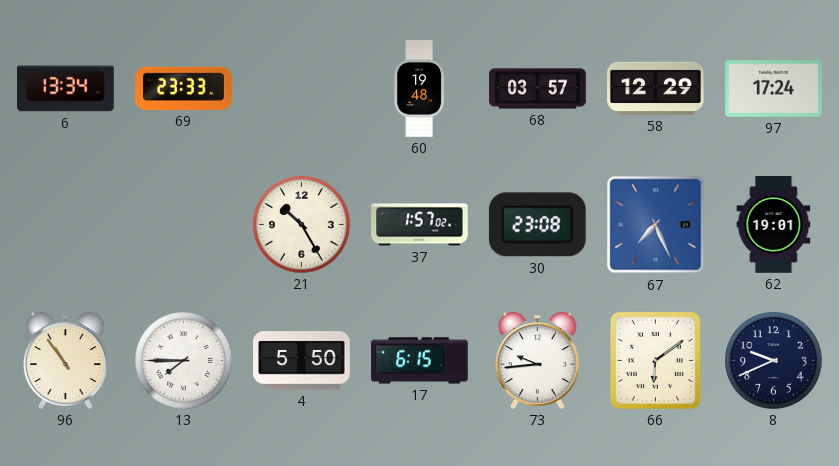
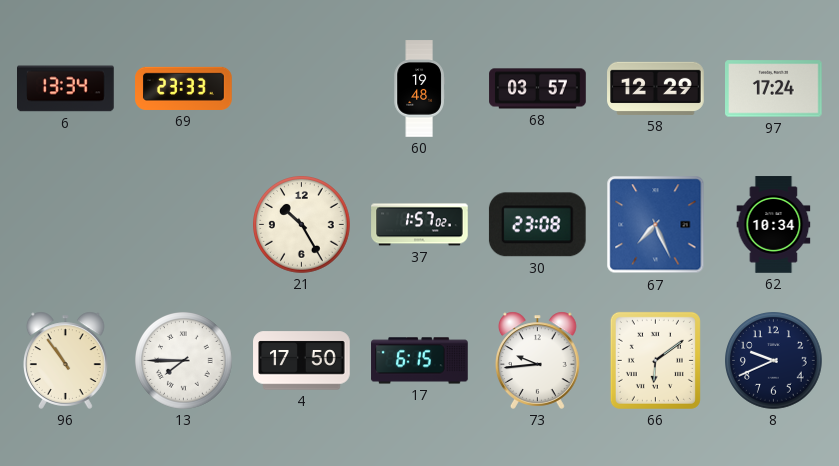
62: 19:01 -> 10:34
4: 5:50 -> 17:50
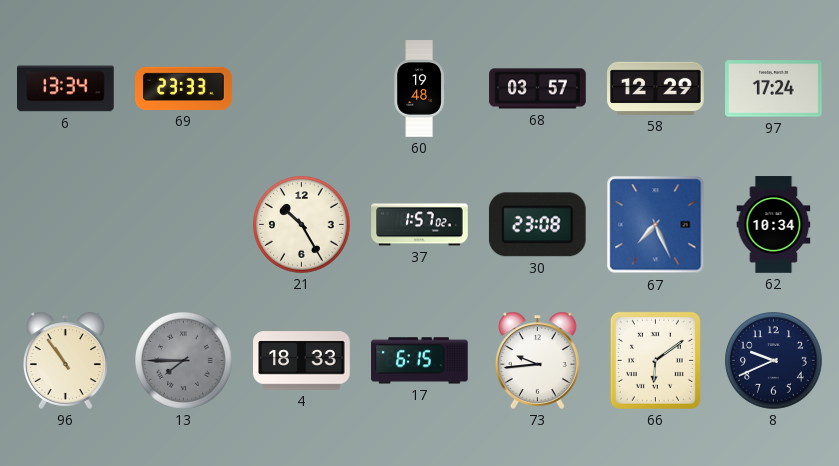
13 dial: white -> grey
4: 17:50 -> 18:33
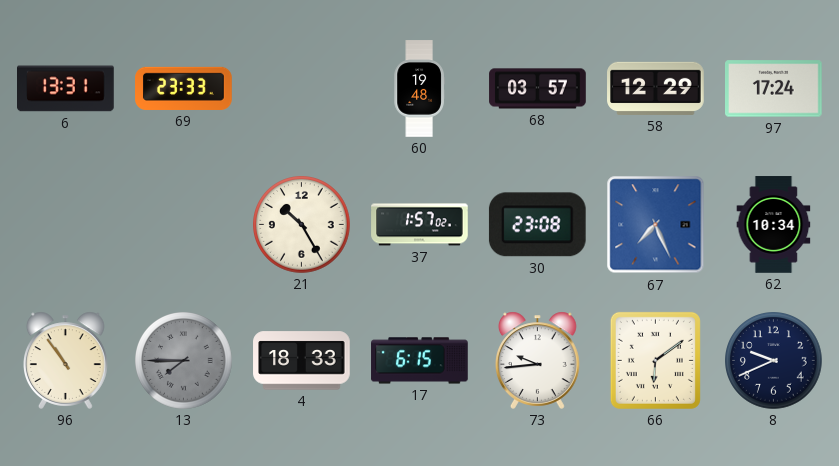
6: 13:34 -> 13:31
